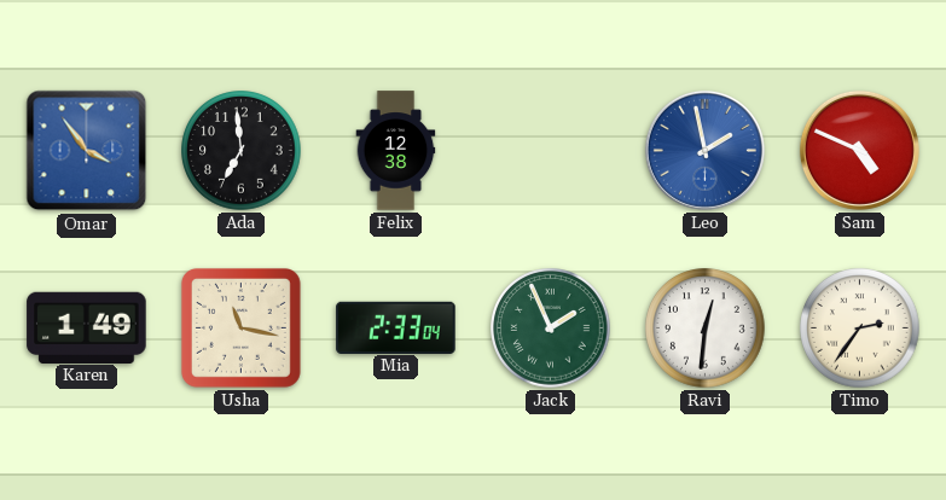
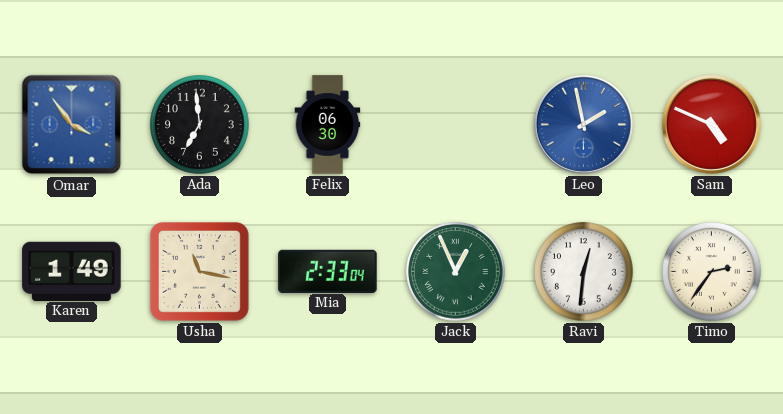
Felix: 12:38 -> 06:30
Jack: 1:56 -> 12:56
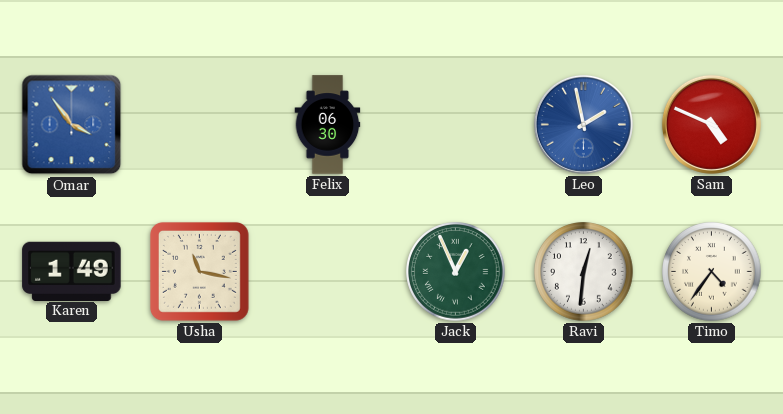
Ada: 6:59 -> none
Mia: 2:33 -> none
Timo: 2:36 -> 4:36
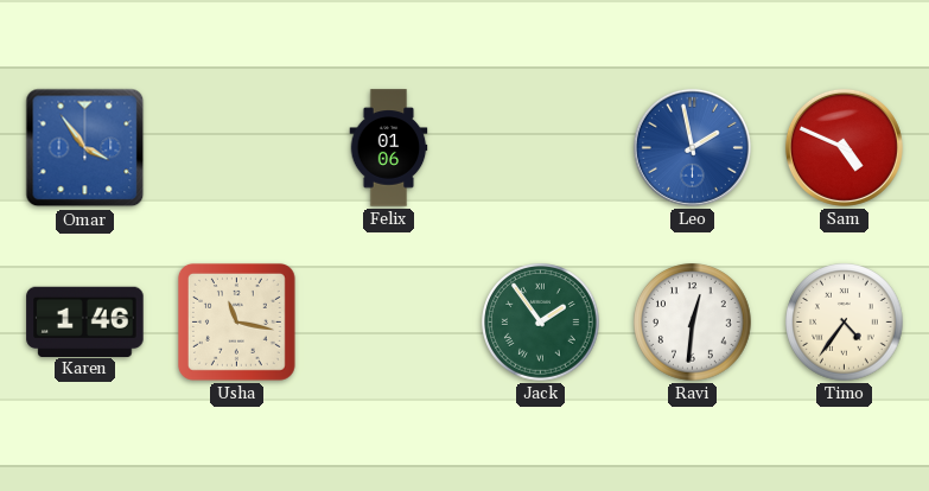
Felix: 06:30 -> 01:06
Karen: 1:49 -> 1:46
Jack: 12:56 -> 1:54
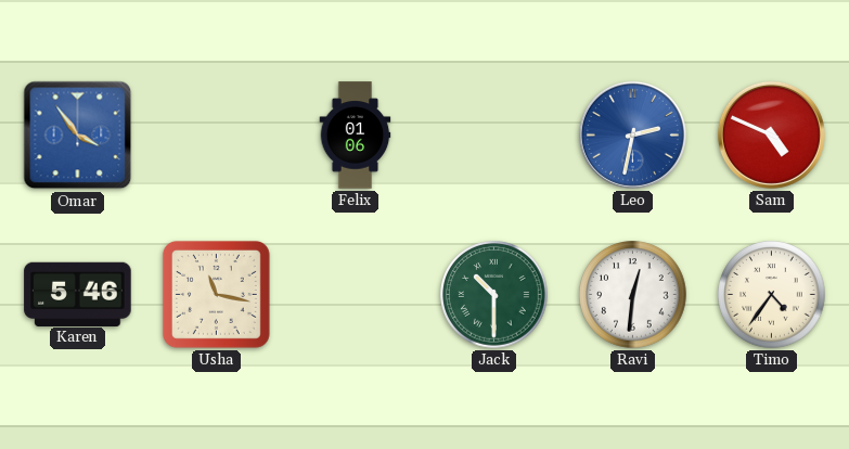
Leo: 1:58 -> 2:32
Karen: 1:46 -> 5:46
Jack: 1:54 -> 10:30
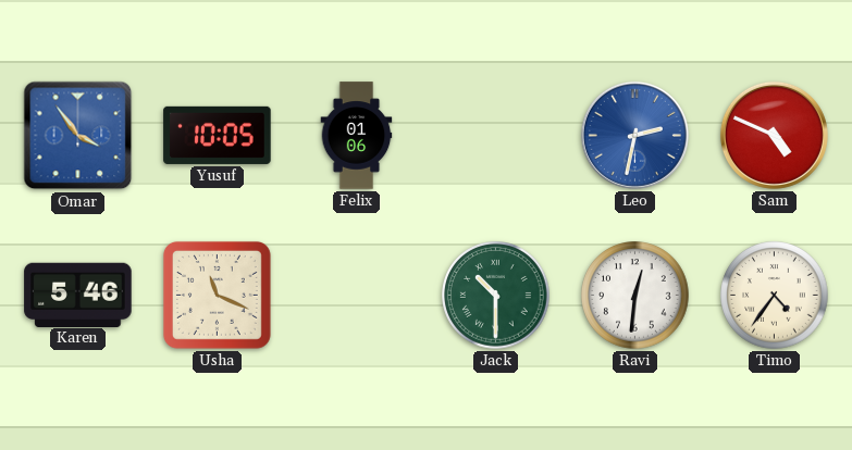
Yusuf: none -> 10:05
Usha: 11:17 -> 11:19
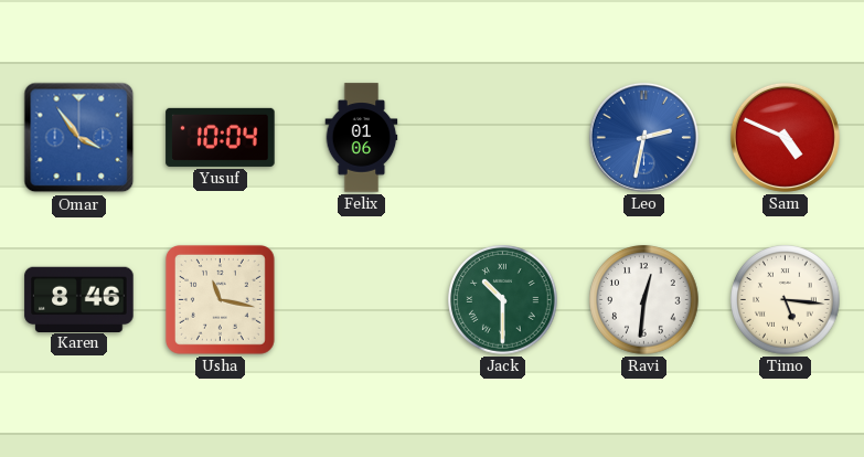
Yusuf: 10:05 -> 10:04
Karen: 5:46 -> 8:46
Usha: 11:19 -> 11:17
Timo: 4:36 -> 5:16
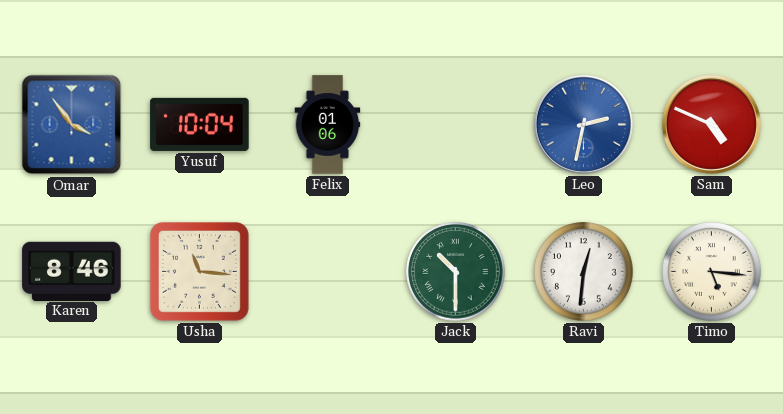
Usha: 11:17 -> 11:16
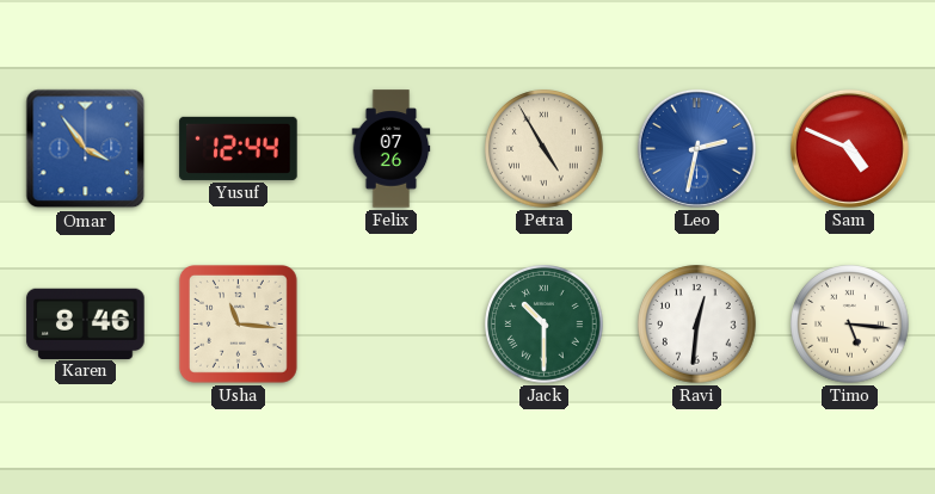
Yusuf: 10:04 -> 12:44
Felix: 01:06 -> 07:26
Petra: none -> 4:55
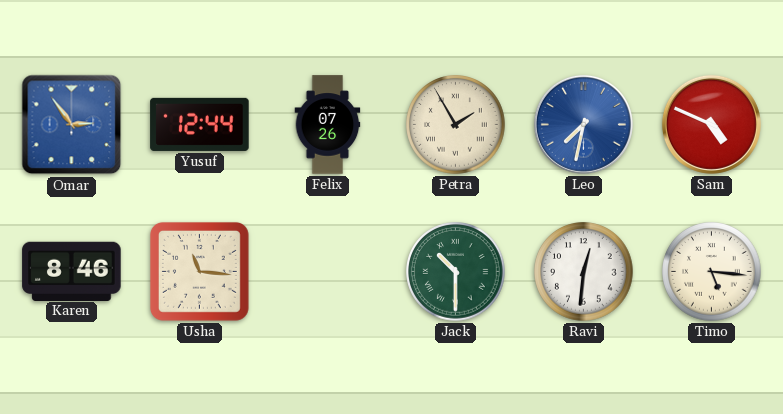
Omar: 3:54 -> 2:54
Petra: 4:55 -> 1:55
Leo: 2:32 -> 7:32
